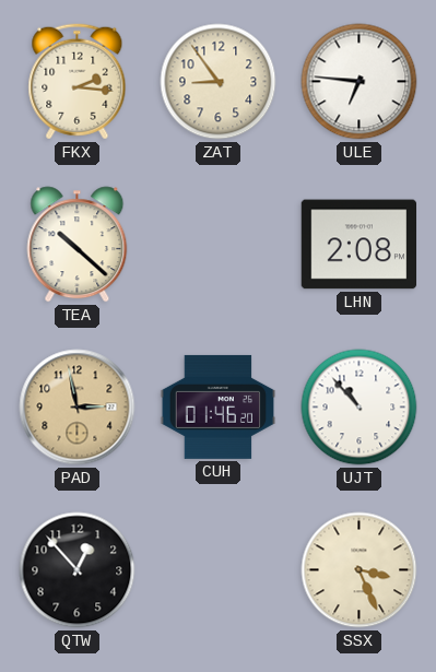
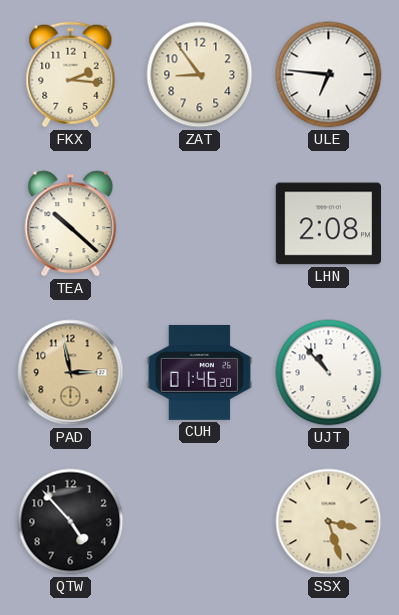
QTW: 12:53 -> 4:53
SSX: 3:26 -> 3:27
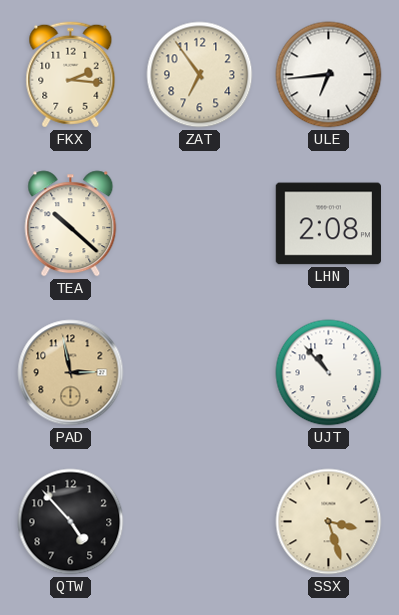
ZAT: 8:54 -> 6:54
ULE: 6:46 -> 6:44
CUH: 01:46 -> none
